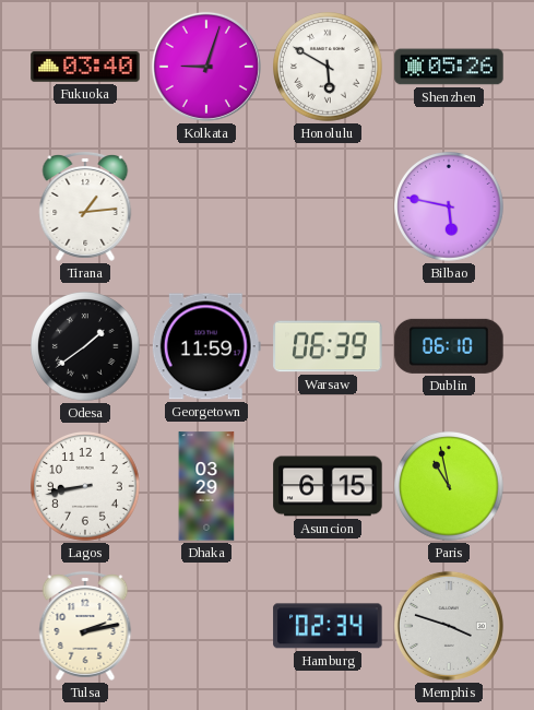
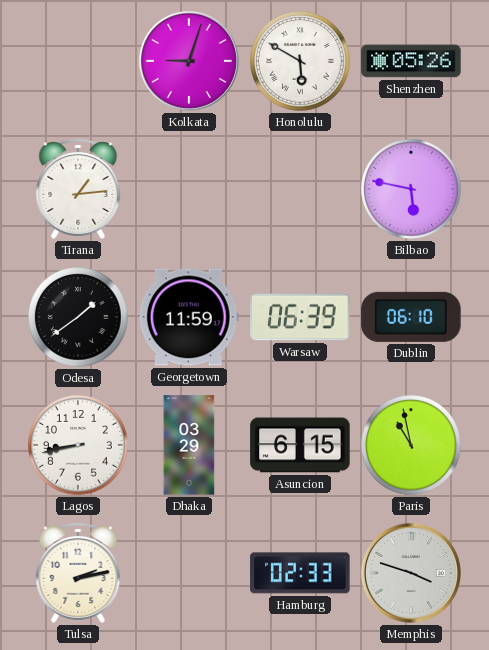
Fukuoka: 03:40 -> none
Hamburg: 02:34 -> 02:33
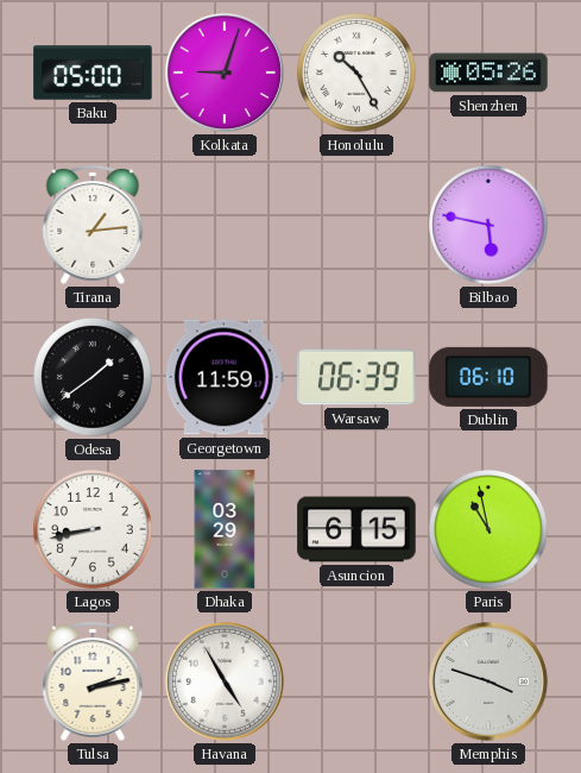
Baku: none -> 05:00
Honolulu: 5:50 -> 10:25
Havana: none -> 4:55
Hamburg: 02:33 -> none
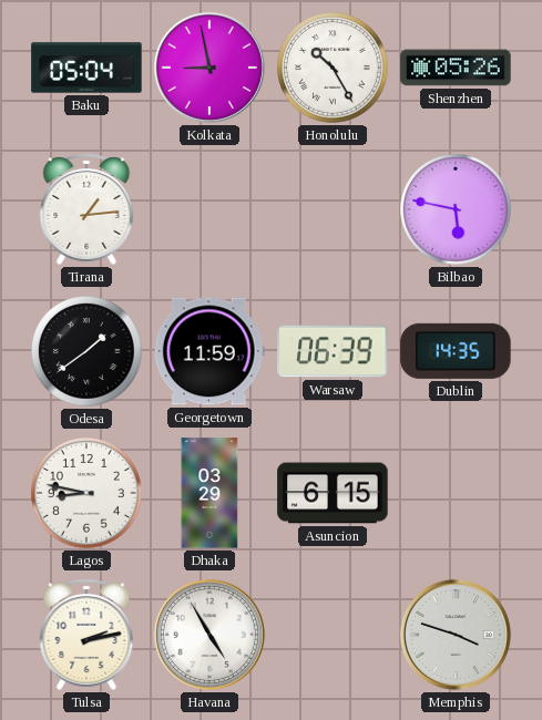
Baku: 05:00 -> 05:04
Kolkata: 9:03 -> 8:58
Dublin: 06:10 -> 14:35
Lagos: 8:43 -> 8:47
Paris: 10:58 -> none
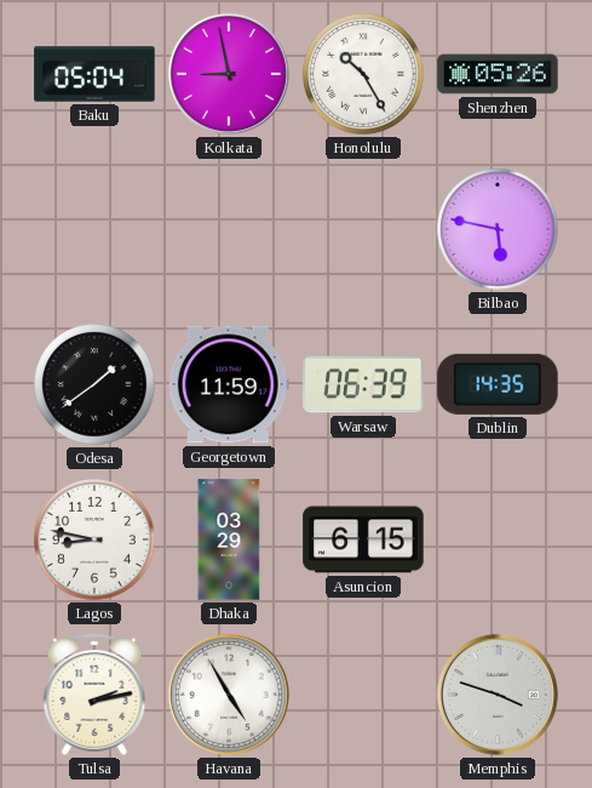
Tirana: 1:14 -> none
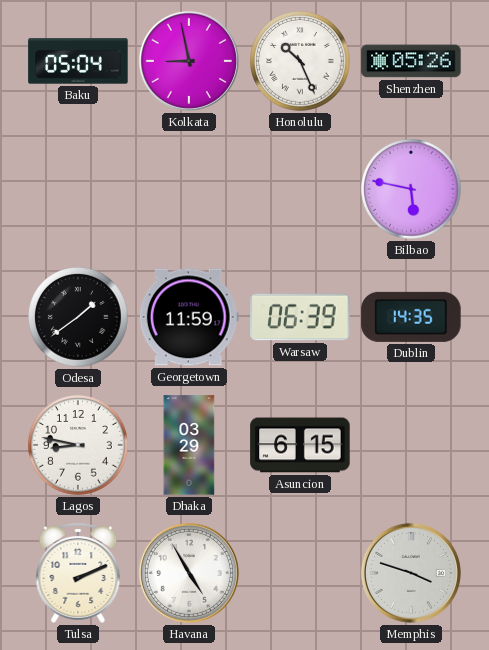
Honolulu: 10:25 -> 10:26
Tulsa: 2:13 -> 2:11
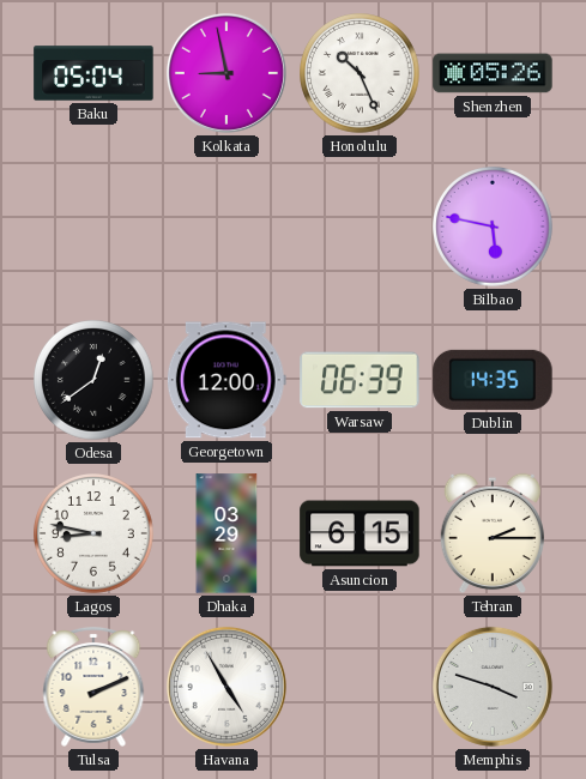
Odesa: 1:39 -> 12:39
Georgetown: 11:59 -> 12:00
Tehran: none -> 2:15
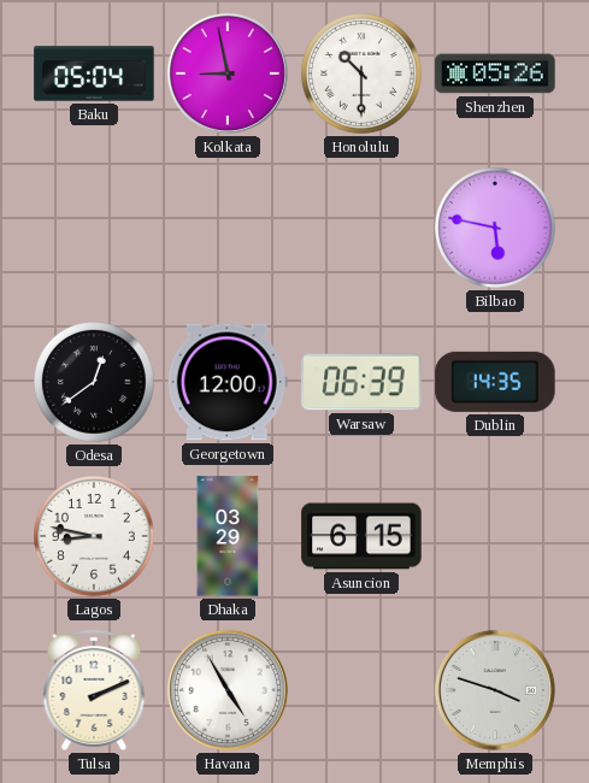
Honolulu: 10:26 -> 10:30
Tehran: 2:15 -> none
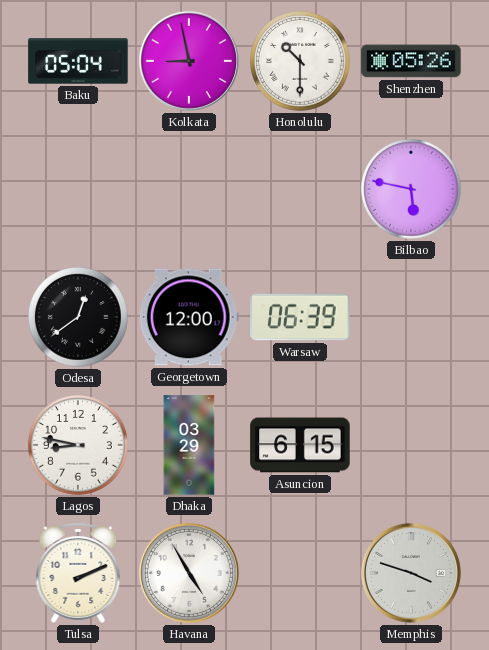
Dublin: 14:35 -> none
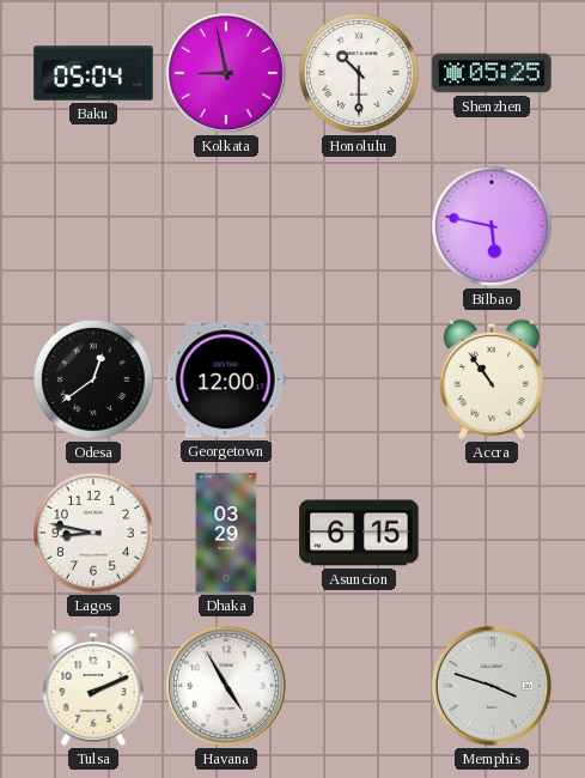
Shenzhen: 05:26 -> 05:25
Warsaw: 06:39 -> none
Accra: none -> 10:54
